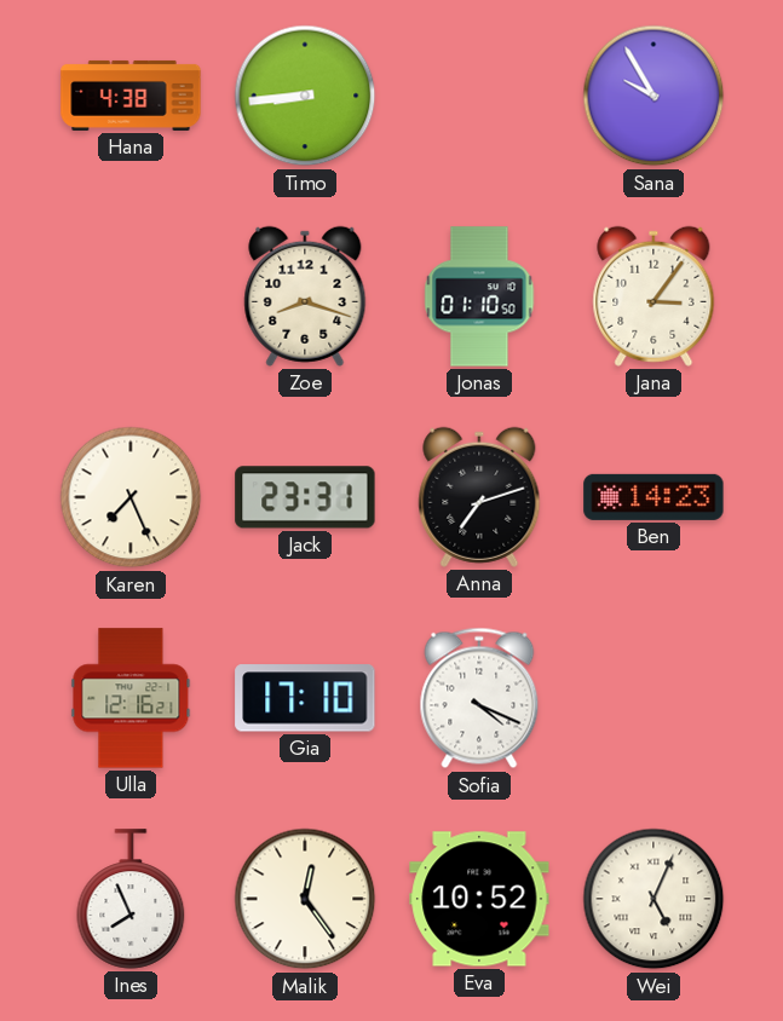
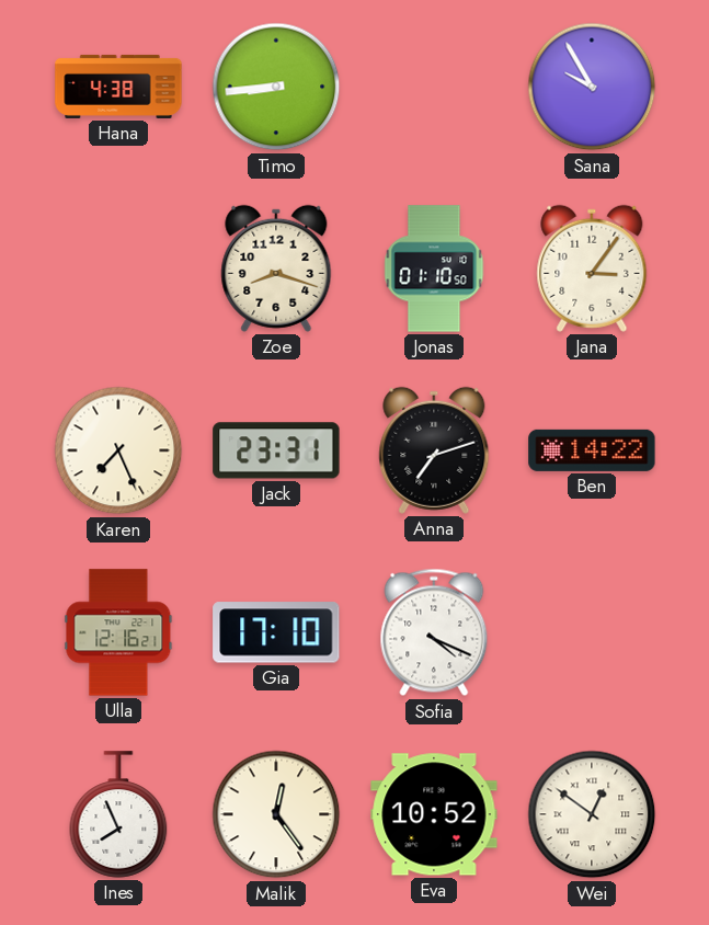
Ben: 14:23 -> 14:22
Wei: 5:04 -> 12:51
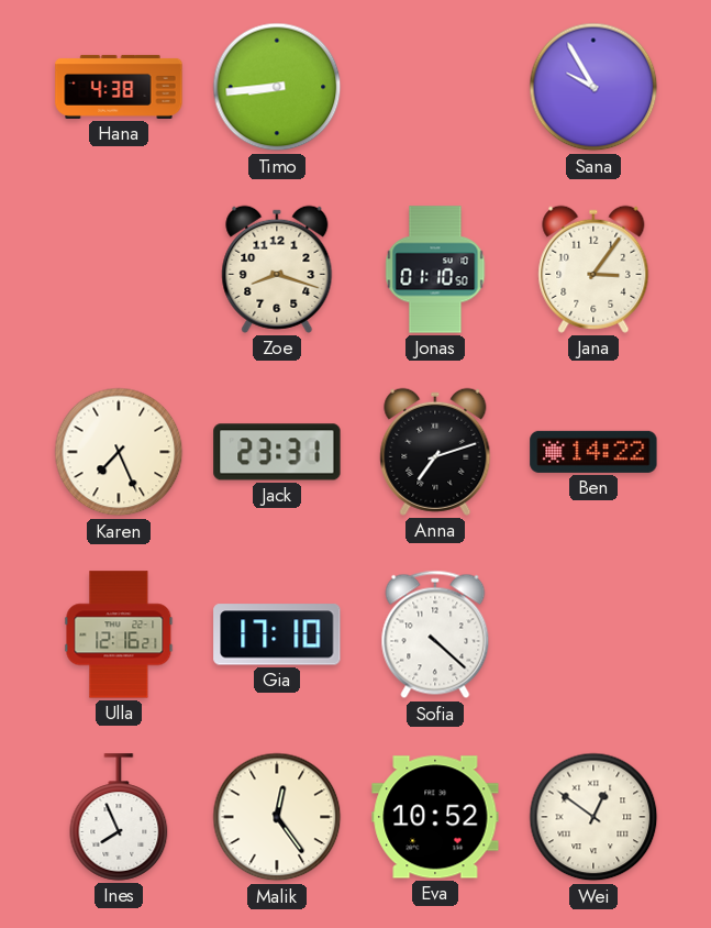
Sofia: 4:19 -> 4:22
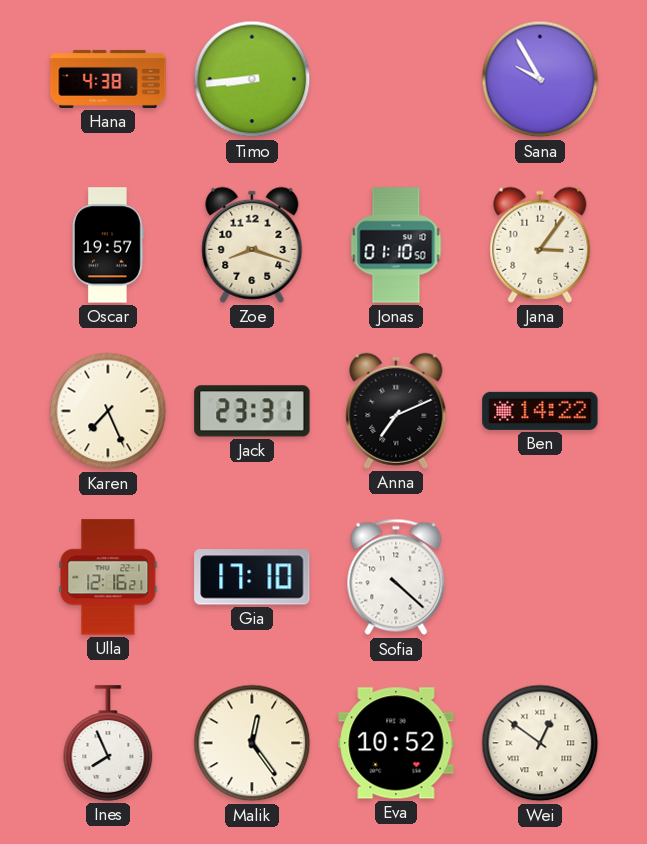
Oscar: none -> 19:57
Anna: 7:12 -> 7:11
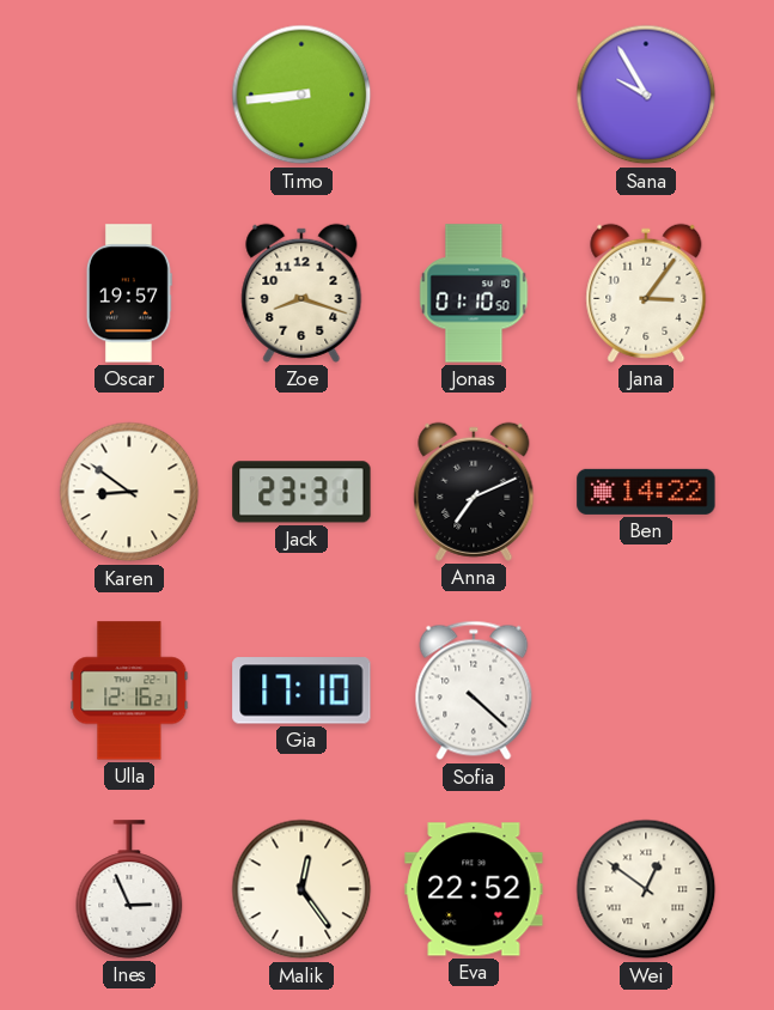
Hana: 4:38 -> none
Karen: 7:26 -> 8:51
Ines: 7:56 -> 2:56
Eva: 10:52 -> 22:52
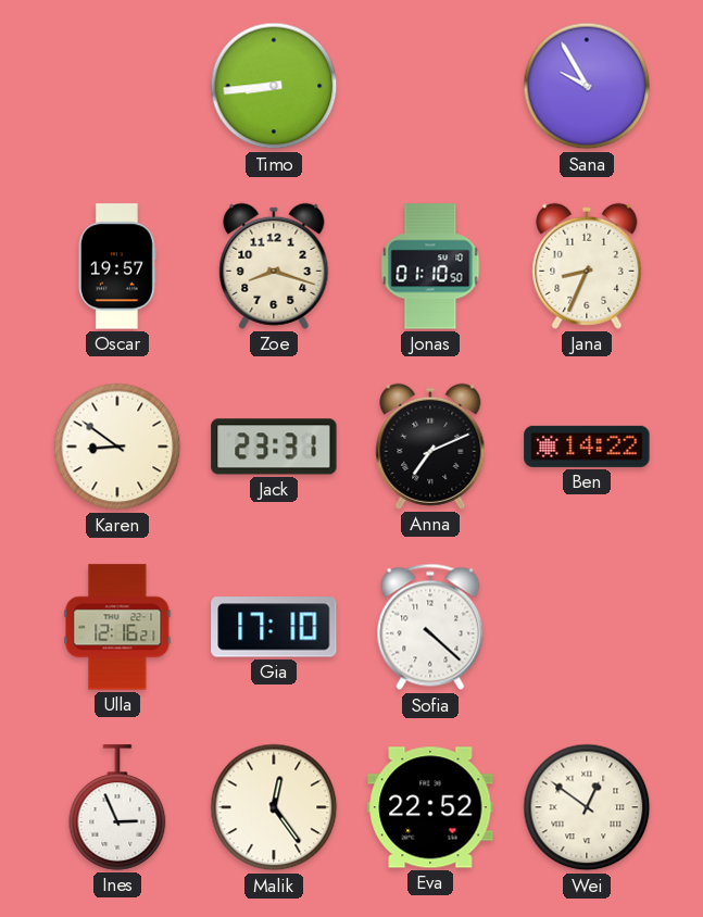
Jana: 3:06 -> 8:34
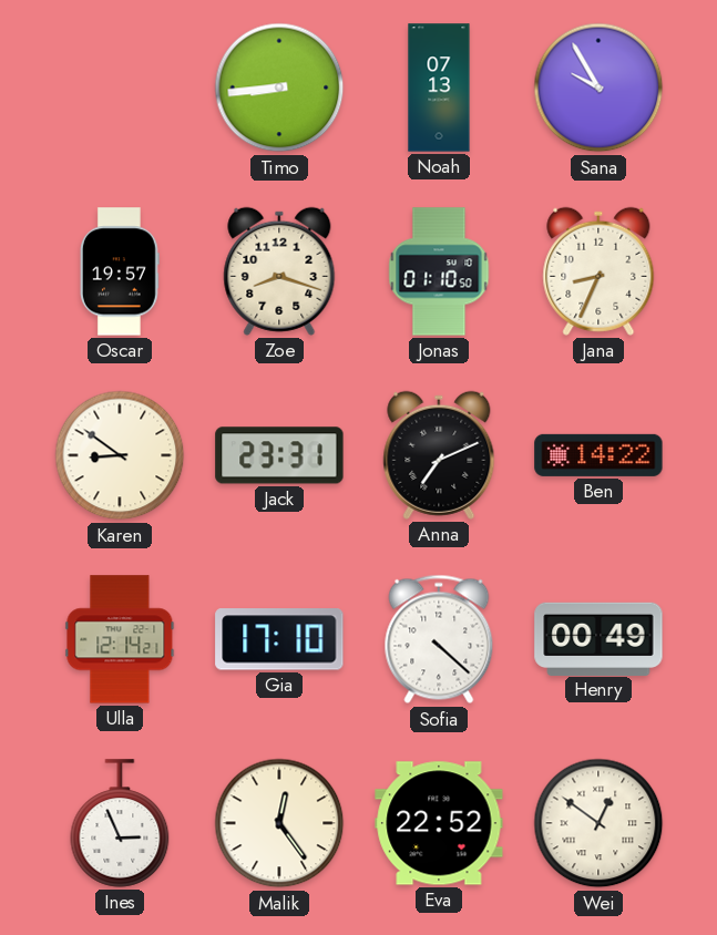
Noah: none -> 07:13
Ulla: 12:16 -> 12:14
Henry: none -> 00:49
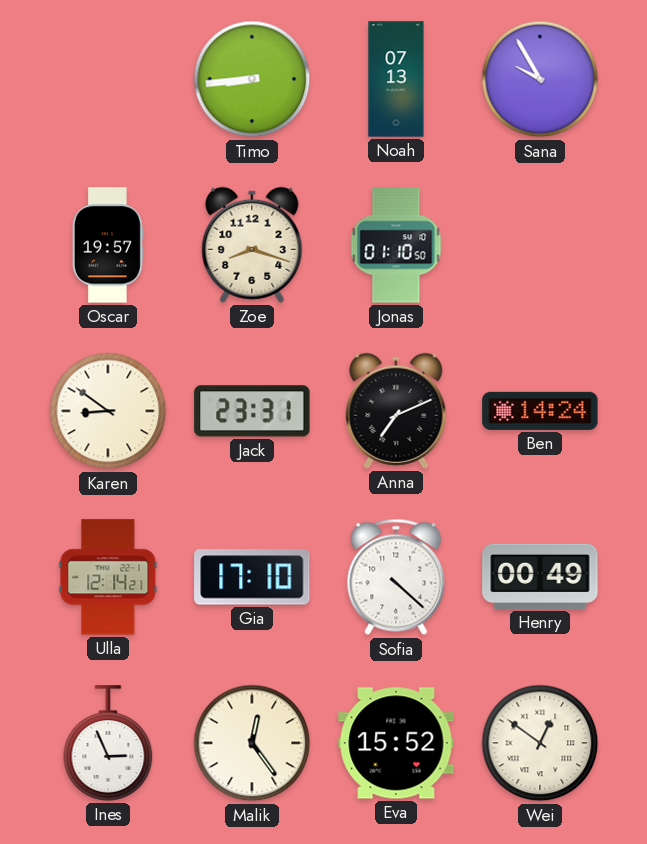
Jana: 8:34 -> none
Ben: 14:22 -> 14:24
Eva: 22:52 -> 15:52
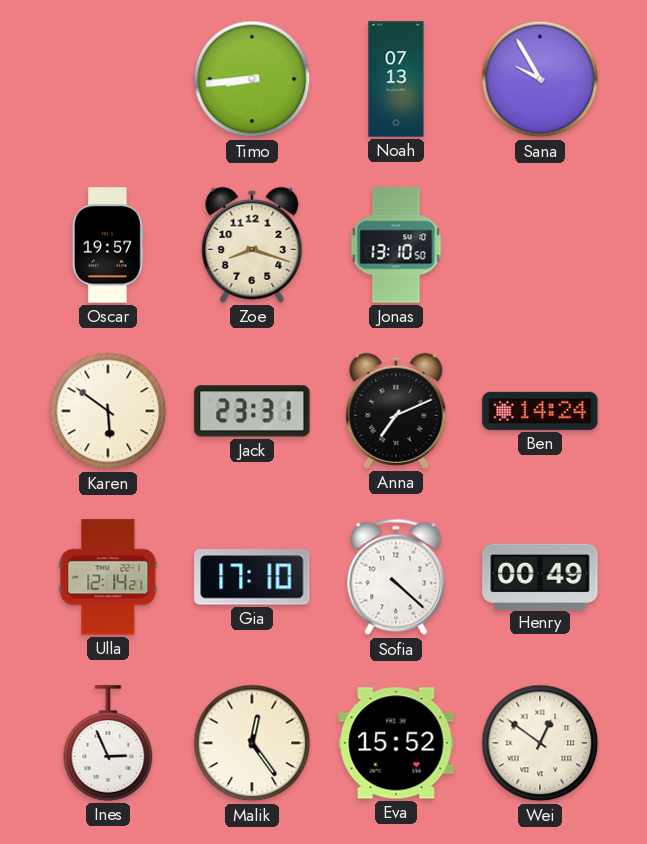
Jonas: 01:10 -> 13:10
Karen: 8:51 -> 5:51
